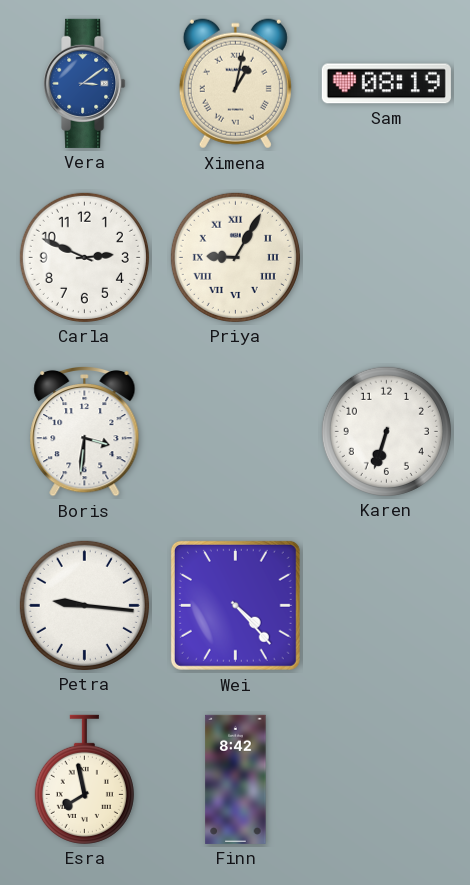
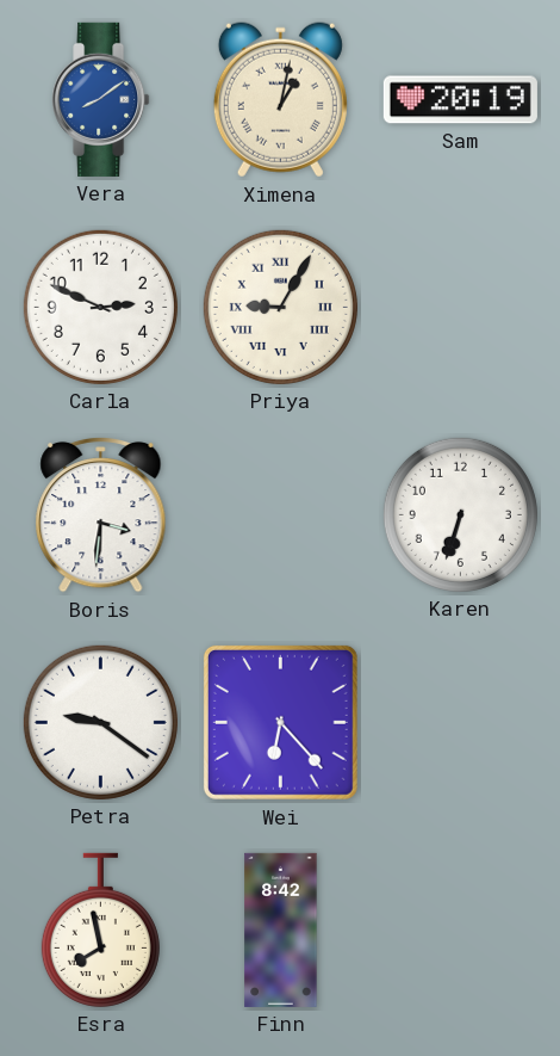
Vera: 3:09 -> 8:09
Sam: 08:19 -> 20:19
Petra: 9:16 -> 9:21
Wei: 4:23 -> 6:23
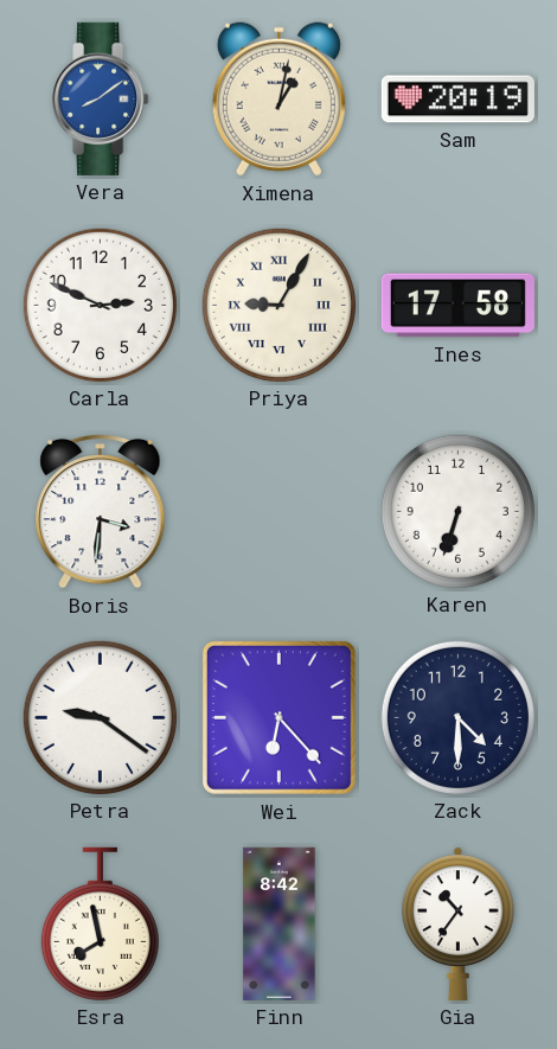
Ines: none -> 17:58
Zack: none -> 4:30
Gia: none -> 10:36
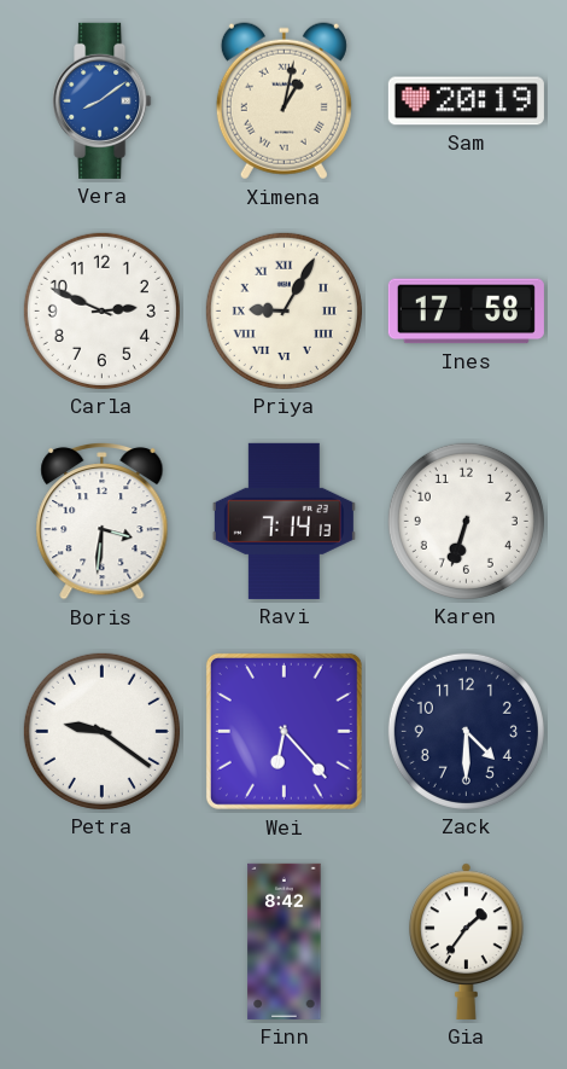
Ravi: none -> 7:14
Esra: 7:58 -> none
Gia: 10:36 -> 1:36
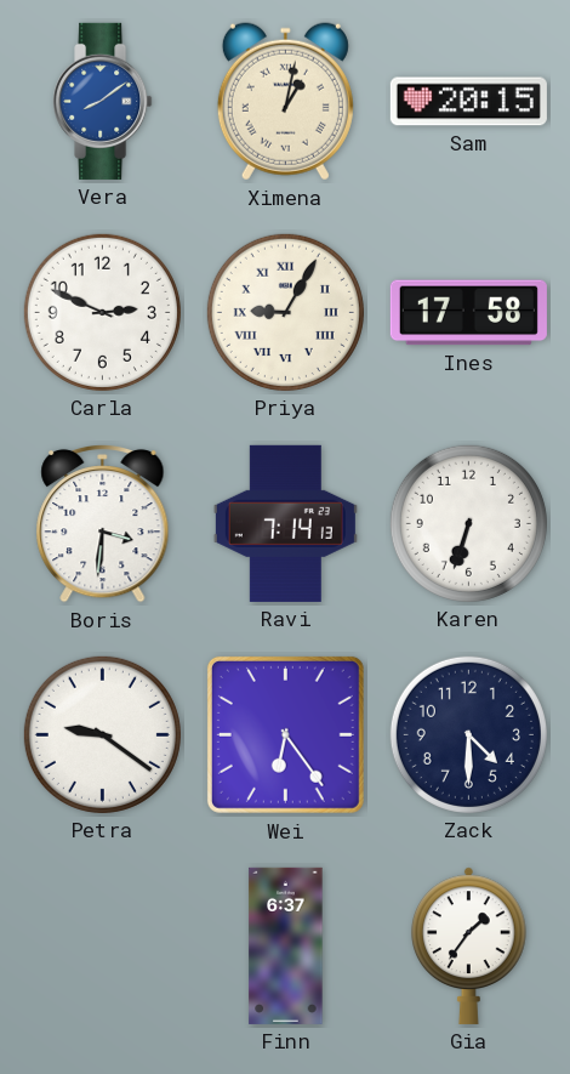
Sam: 20:19 -> 20:15
Wei: 6:23 -> 6:24
Finn: 8:42 -> 6:37
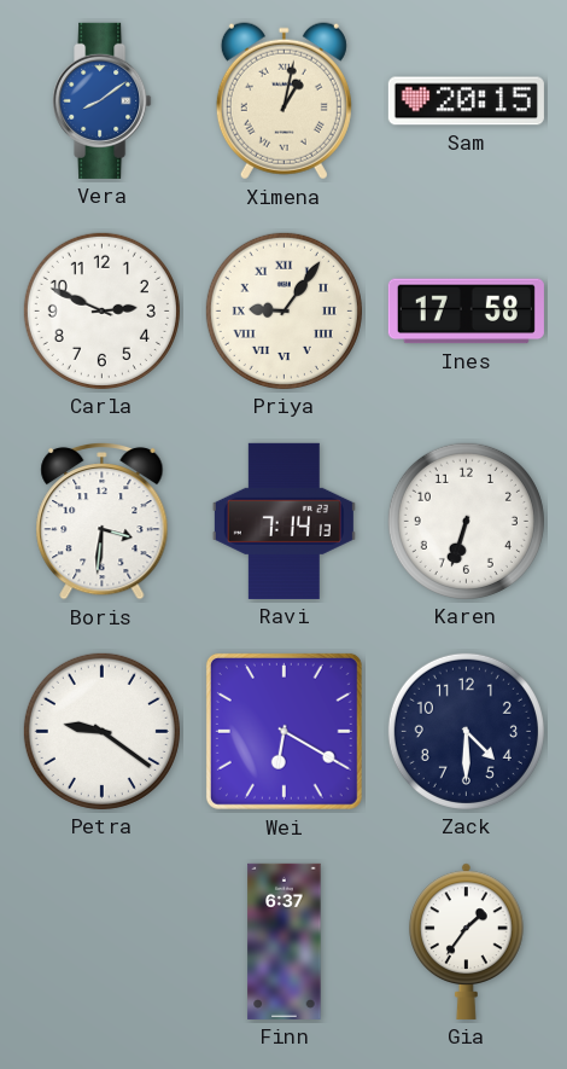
Priya: 9:05 -> 9:06
Wei: 6:24 -> 6:20
